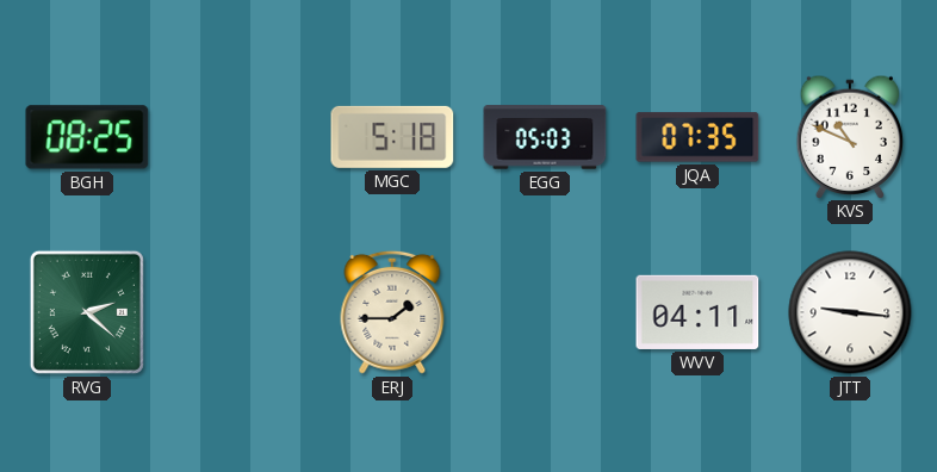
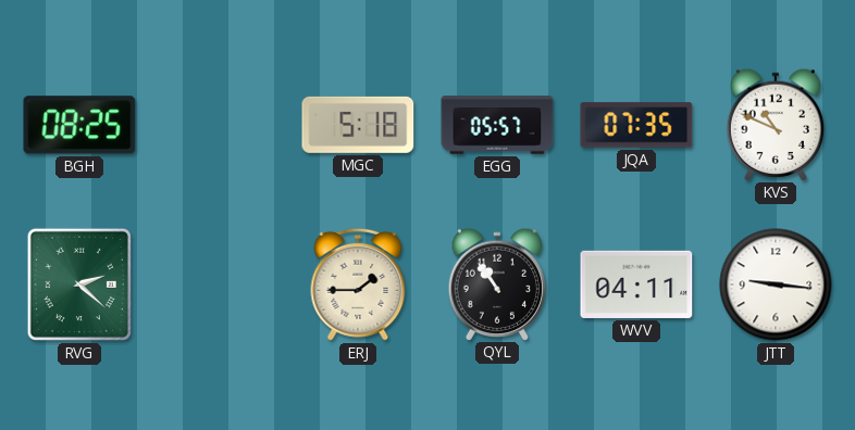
EGG: 05:03 -> 05:57
QYL: none -> 10:54
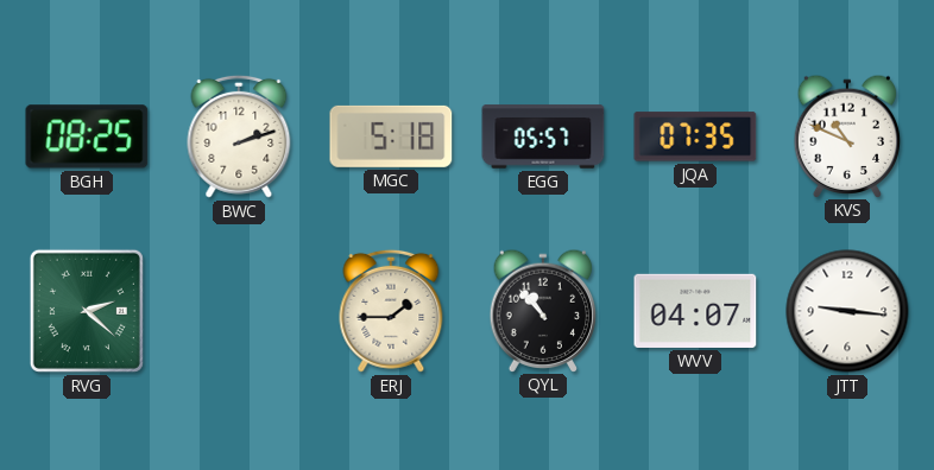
BWC: none -> 2:12
QYL: 10:54 -> 10:53
WVV: 04:11 -> 04:07
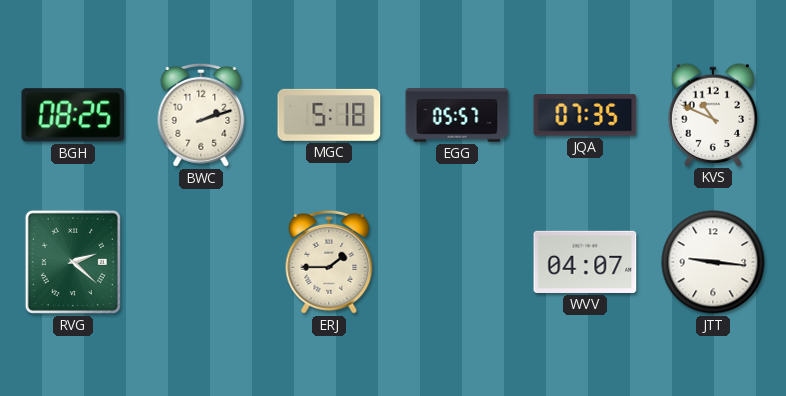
QYL: 10:53 -> none
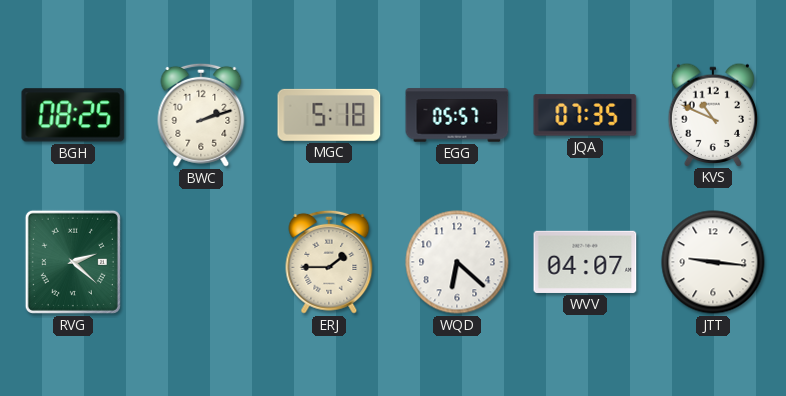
WQD: none -> 6:22
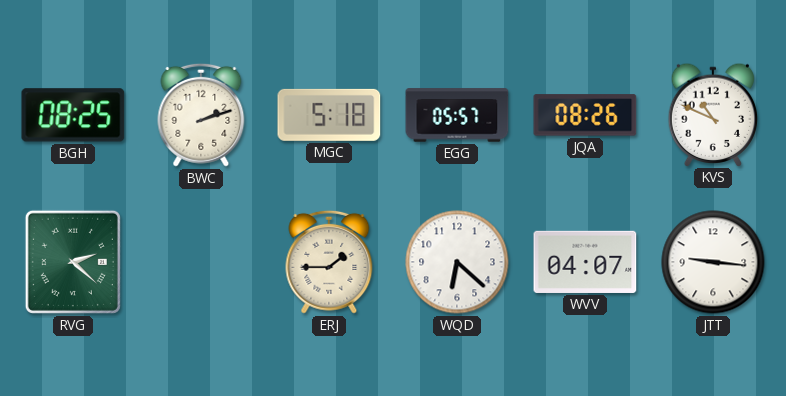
JQA: 07:35 -> 08:26
